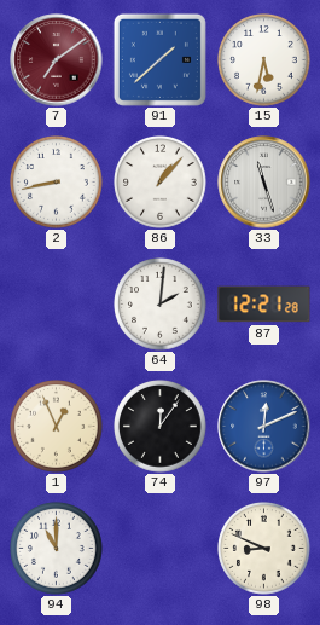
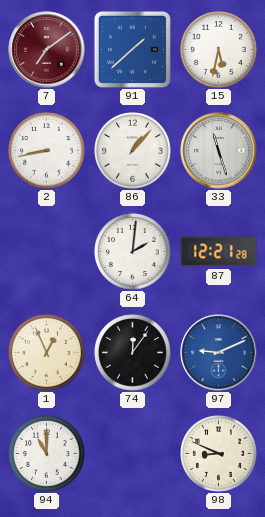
97: 12:11 -> 9:11
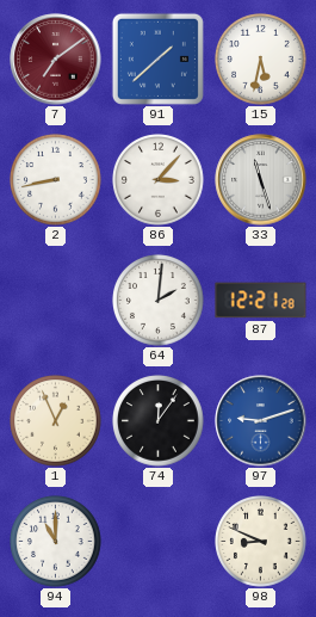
86: 1:07 -> 3:07
97: 9:11 -> 9:12
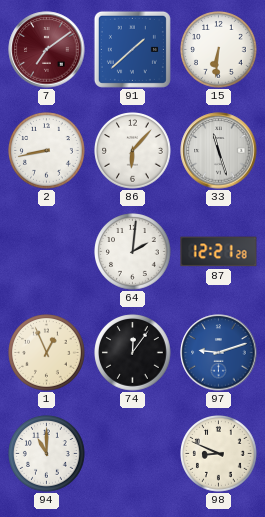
15: 5:32 -> 6:31
86: 3:07 -> 6:07
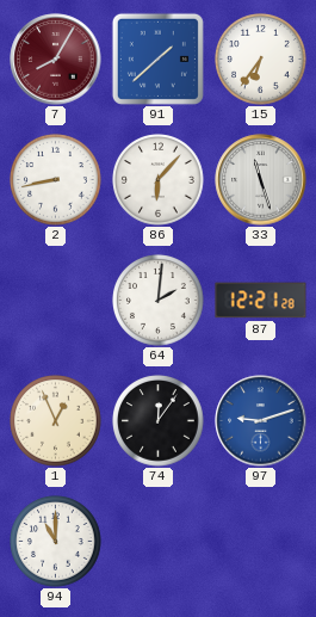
7: 7:09 -> 8:05
15: 6:31 -> 6:36
98: 8:49 -> none
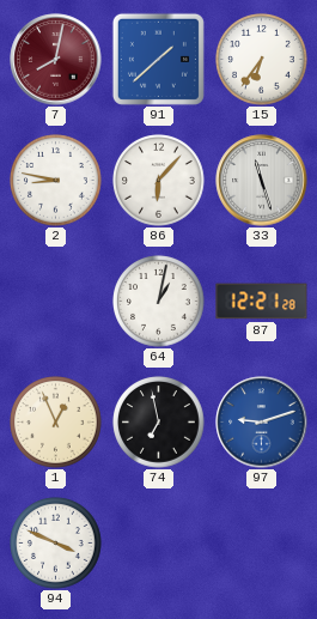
7: 8:05 -> 8:02
2: 8:43 -> 8:47
64: 2:01 -> 1:02
74: 12:06 -> 6:58
94: 11:00 -> 3:49
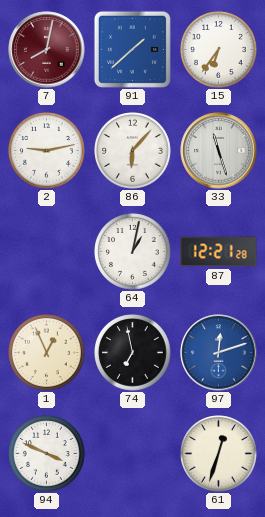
2: 8:47 -> 9:13
97: 9:12 -> 12:12
61: none -> 12:33
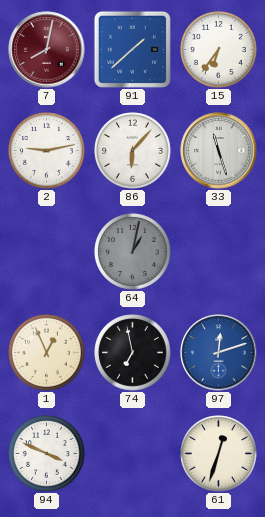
64 dial: white -> grey
87: 12:21 -> none
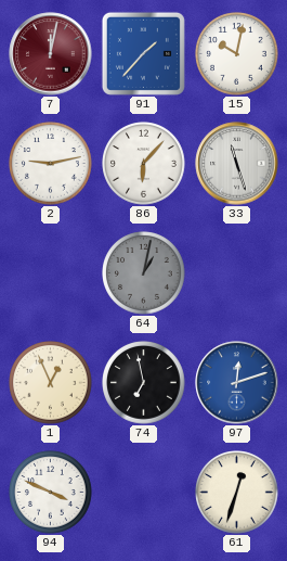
7: 8:02 -> 12:02
91: 1:38 -> 1:37
15: 6:36 -> 10:02
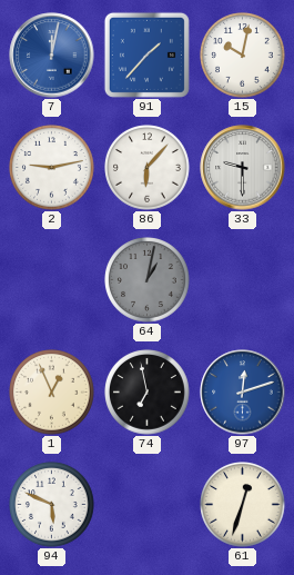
7 dial: burgundy -> blue
33: 11:27 -> 9:30
94: 3:49 -> 5:49
